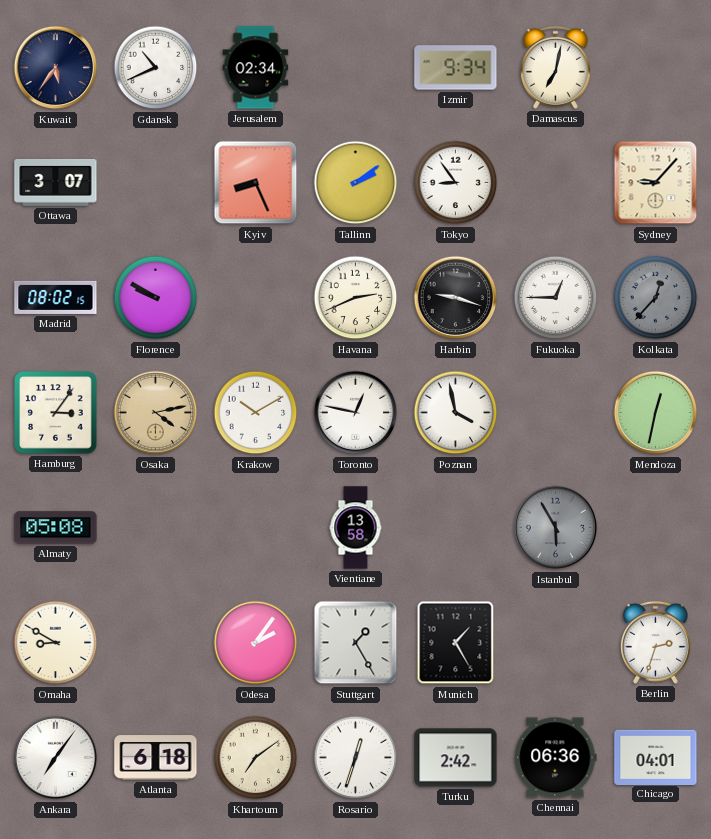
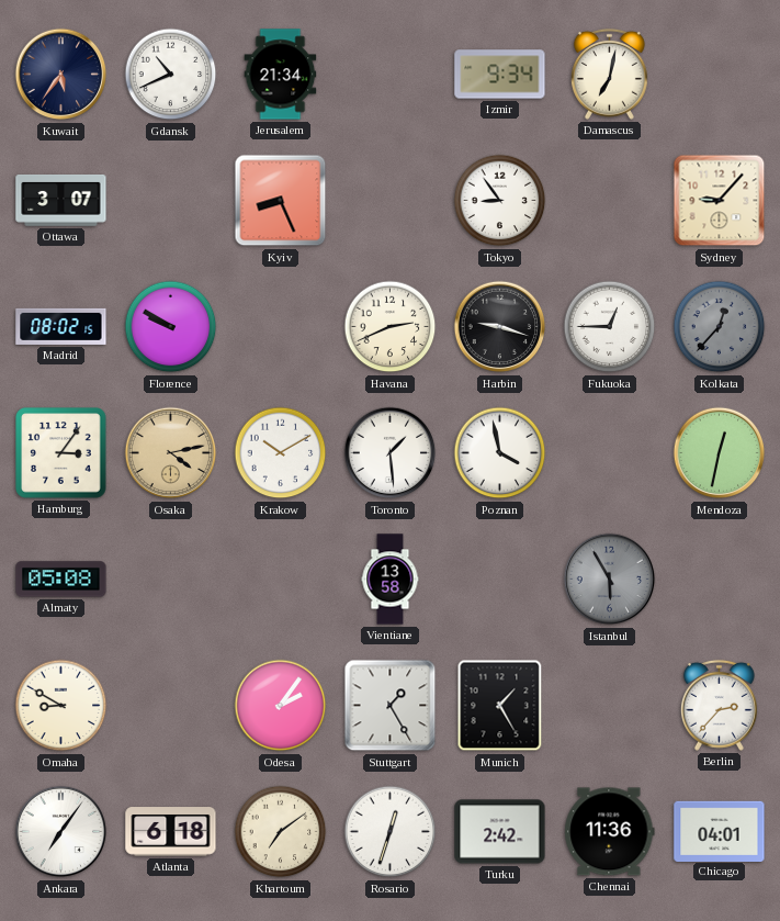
Jerusalem: 02:34 -> 21:34
Tallinn: 2:09 -> none
Toronto: 12:47 -> 1:29
Berlin: 2:33 -> 2:37
Chennai: 06:36 -> 11:36
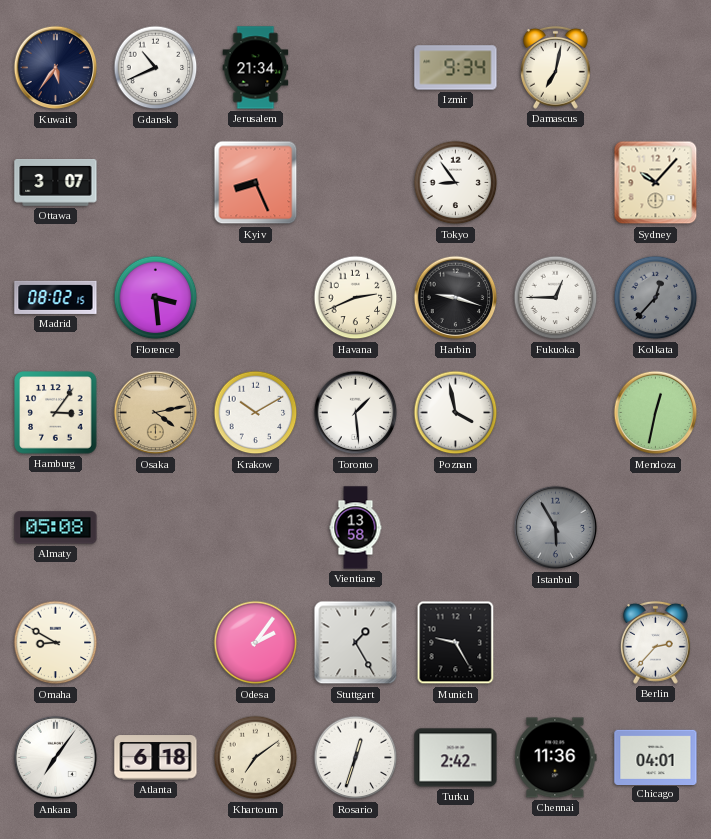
Sydney: 9:07 -> 10:07
Florence: 9:50 -> 3:29
Munich: 1:25 -> 9:25
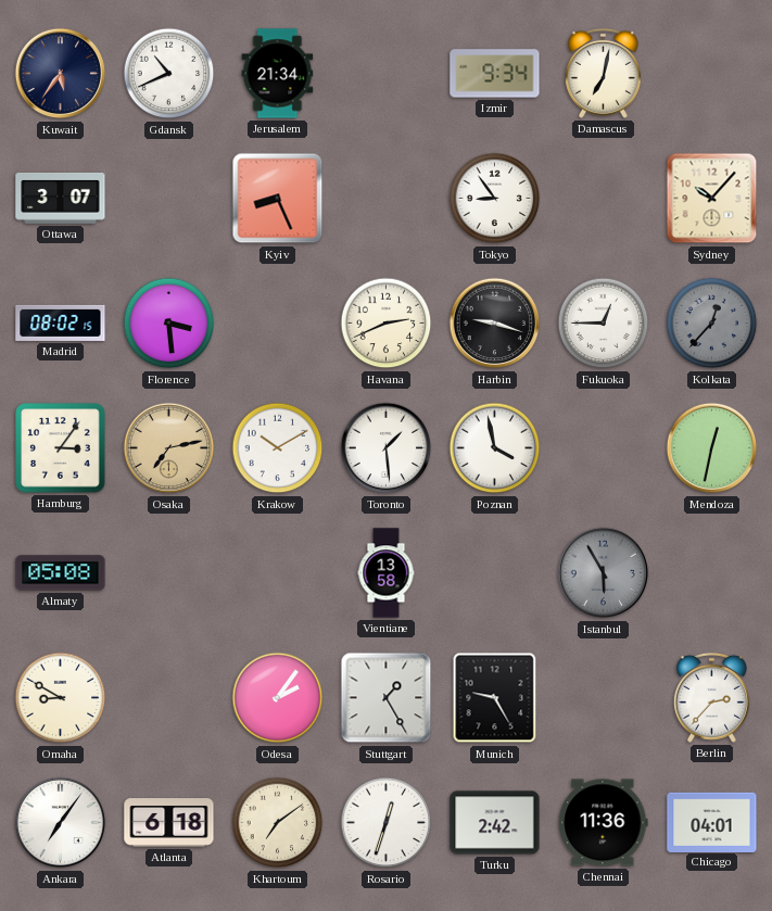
Osaka: 4:13 -> 7:13
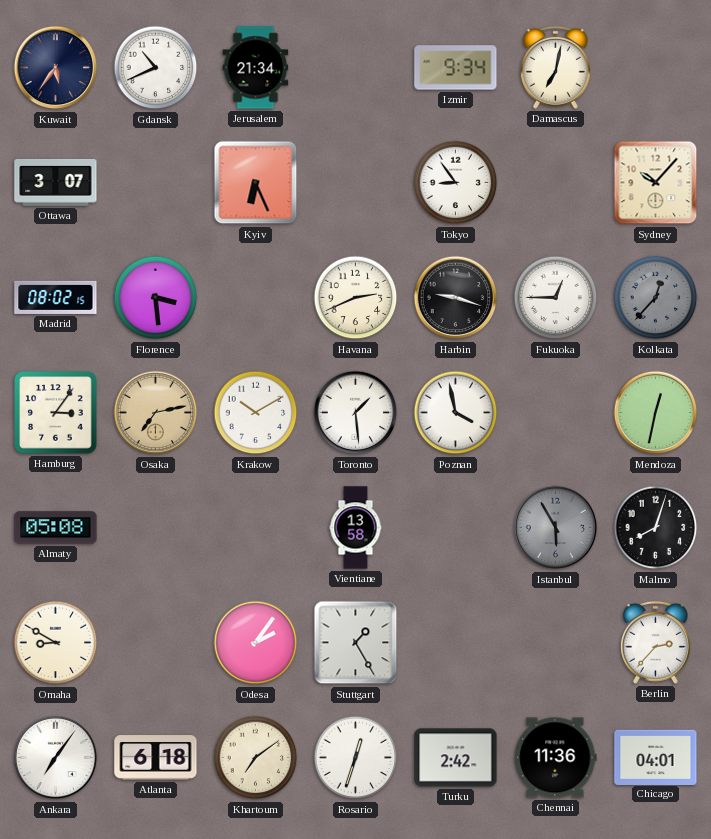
Kyiv: 8:26 -> 6:26
Malmo: none -> 8:03
Munich: 9:25 -> none
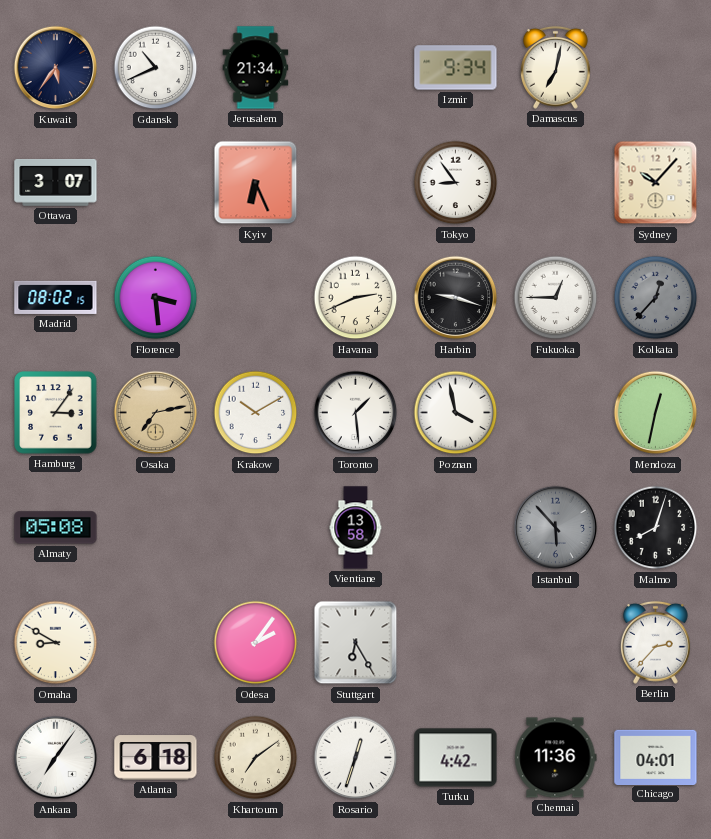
Istanbul: 5:55 -> 5:53
Stuttgart: 1:25 -> 6:25
Turku: 2:42 -> 4:42
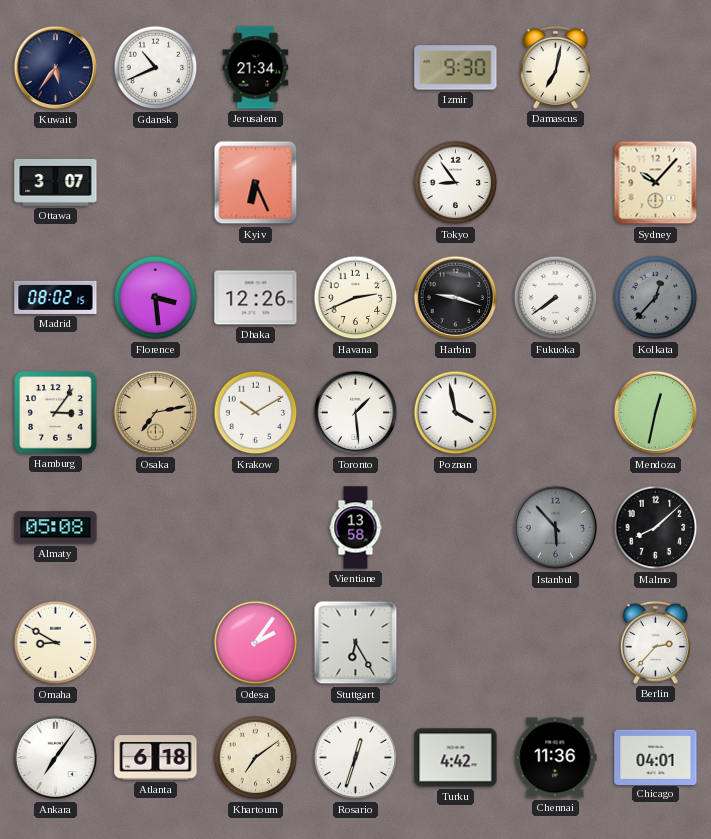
Izmir: 9:34 -> 9:30
Dhaka: none -> 12:26
Fukuoka: 12:45 -> 7:39
Malmo: 8:03 -> 8:08
